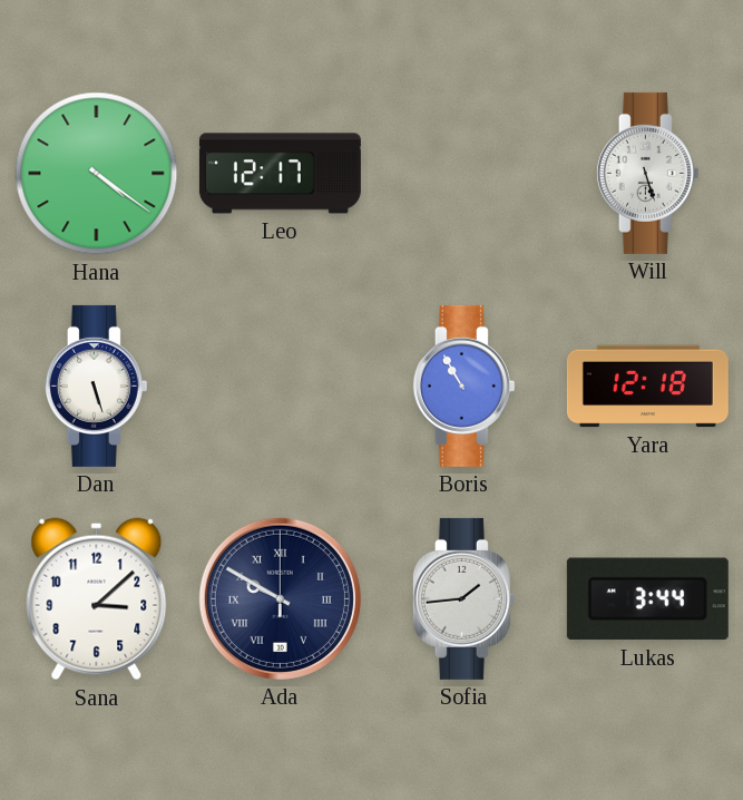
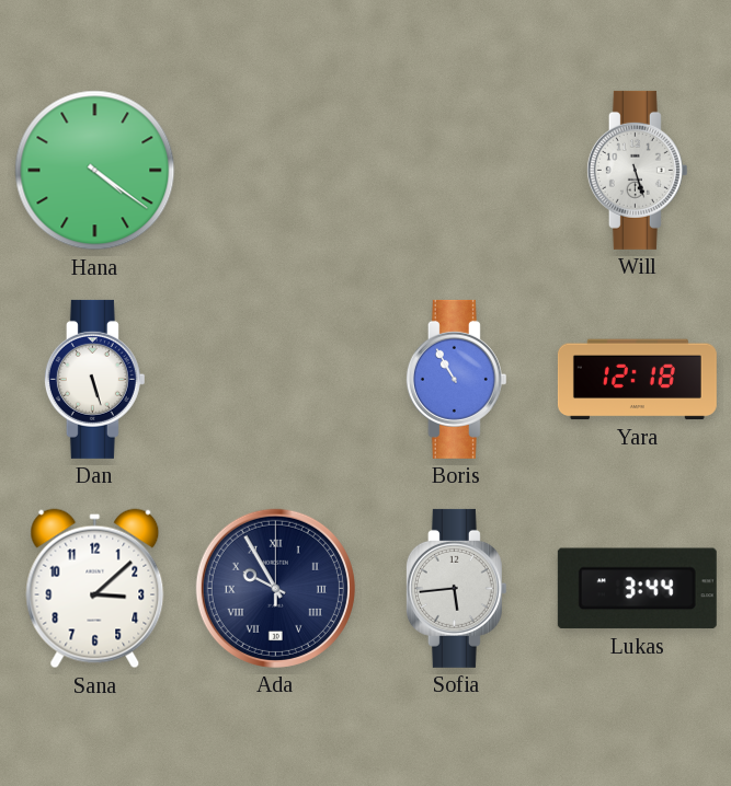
Leo: 12:17 -> none
Ada: 9:50 -> 9:55
Sofia: 1:44 -> 5:44
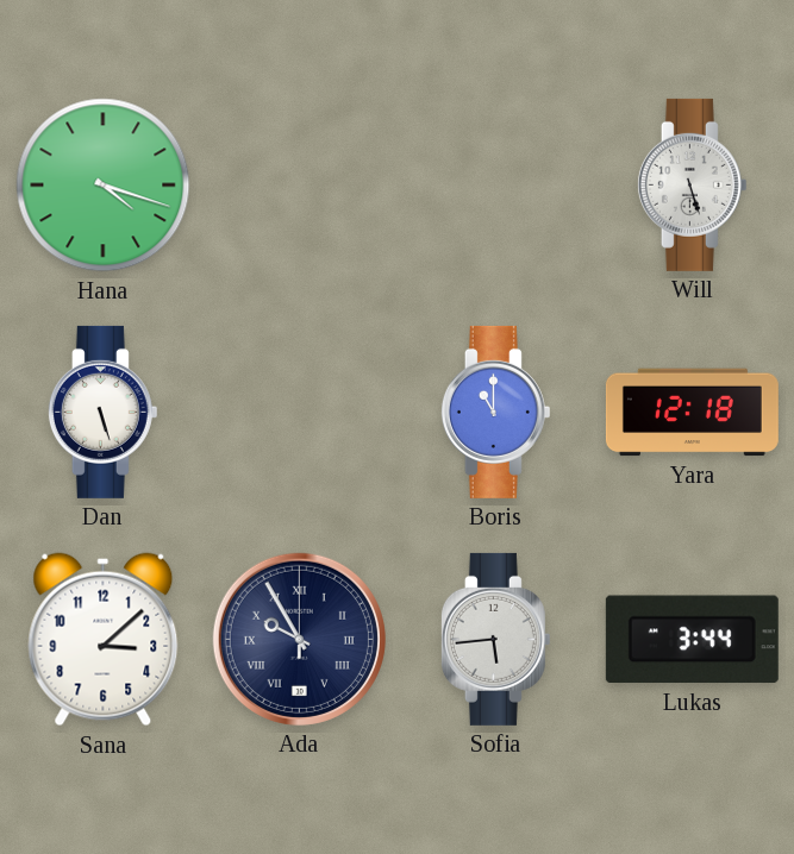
Hana: 4:21 -> 4:18
Boris: 10:55 -> 11:00
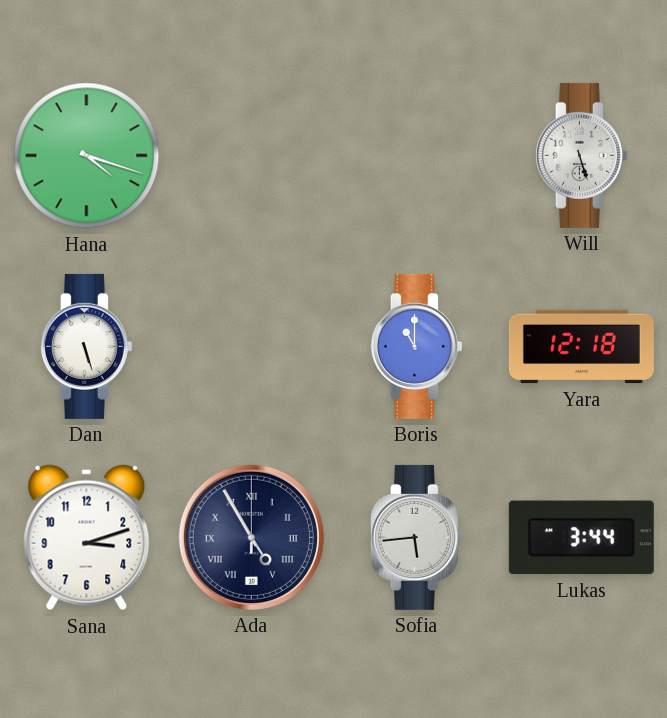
Sana: 3:08 -> 3:12
Ada: 9:55 -> 4:55
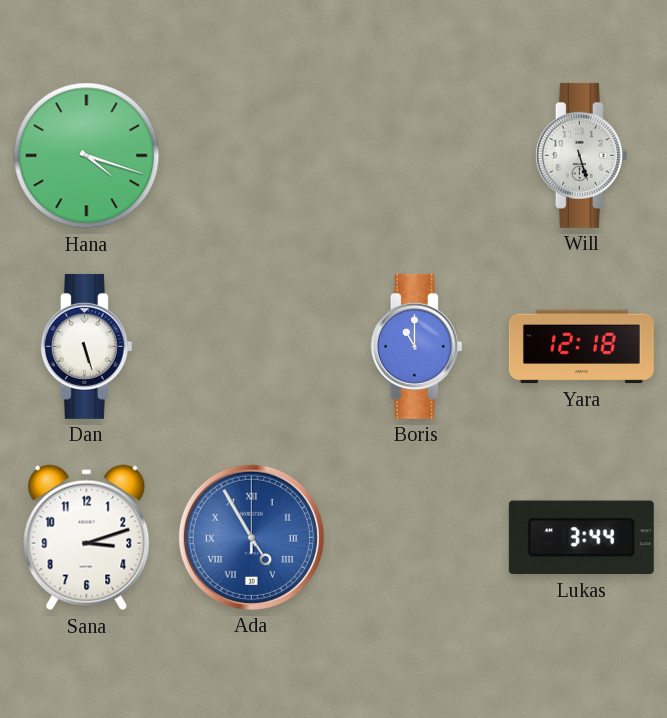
Ada dial: navy -> blue
Sofia: 5:44 -> none
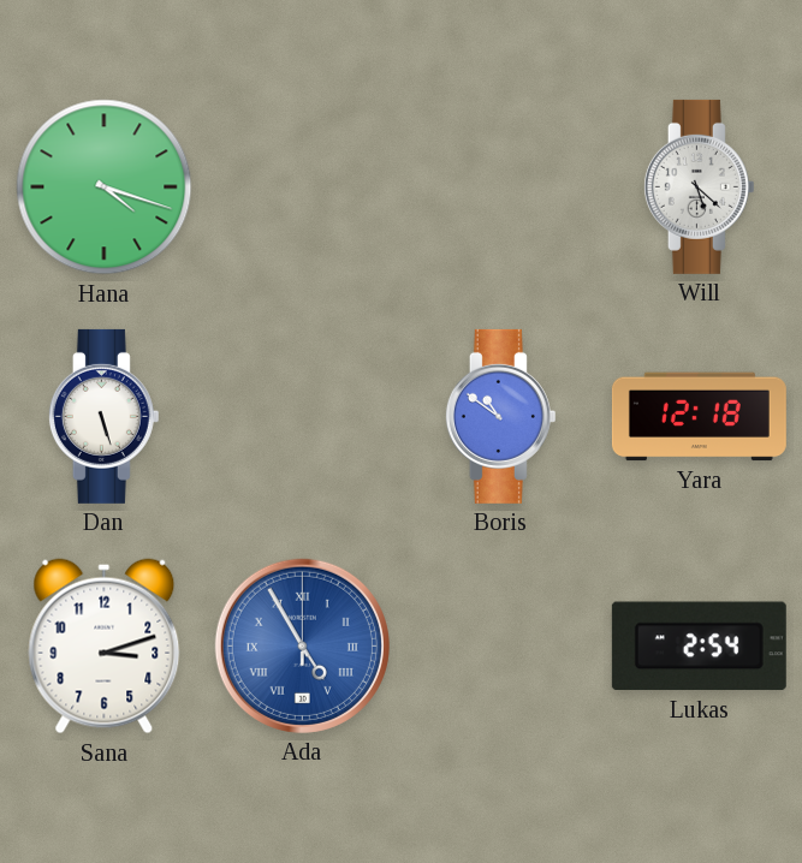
Will: 5:27 -> 5:22
Boris: 11:00 -> 10:51
Lukas: 3:44 -> 2:54
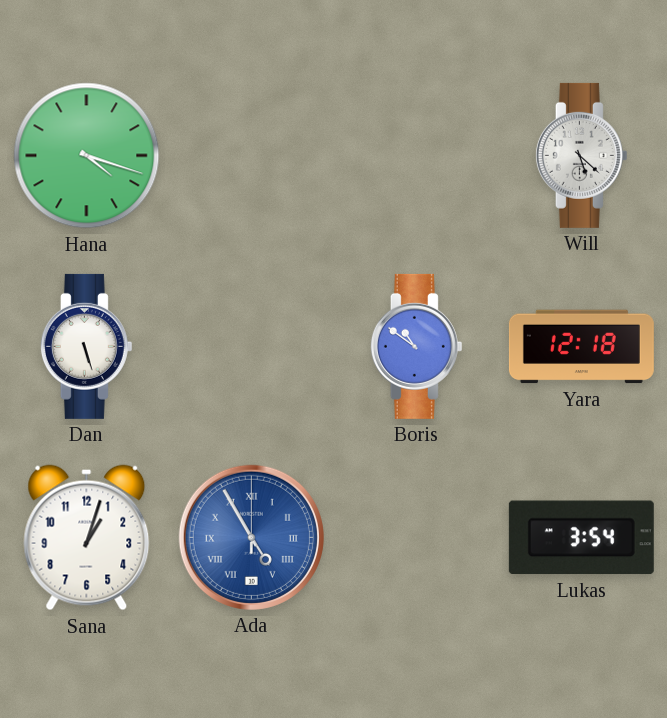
Sana: 3:12 -> 1:03
Lukas: 2:54 -> 3:54
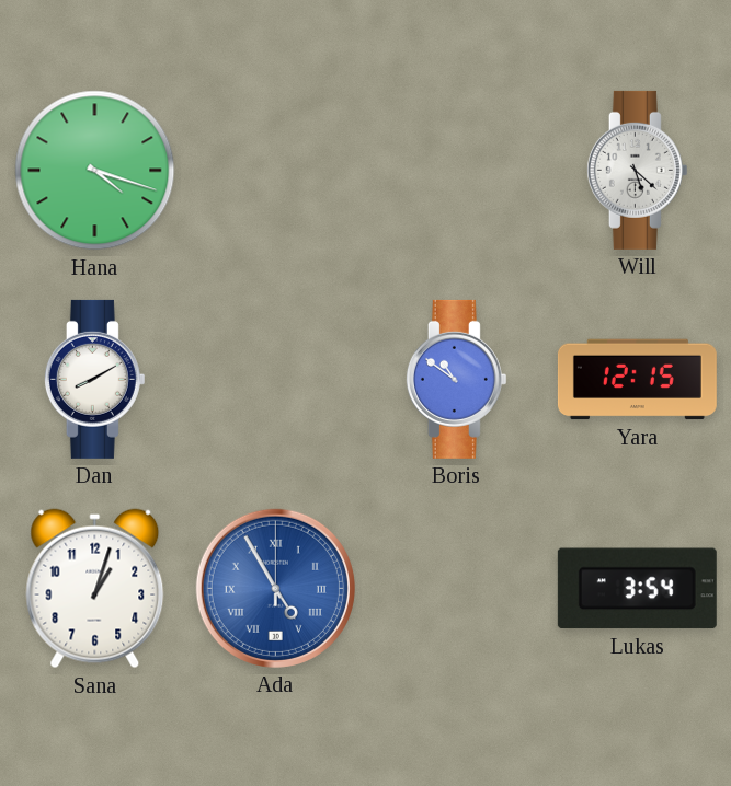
Dan: 5:27 -> 8:10
Yara: 12:18 -> 12:15
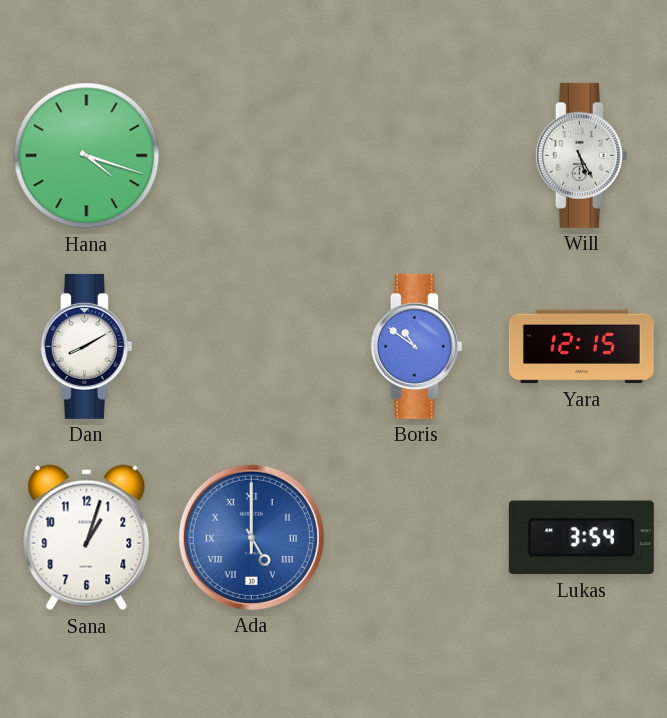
Will: 5:22 -> 5:25
Ada: 4:55 -> 5:00
